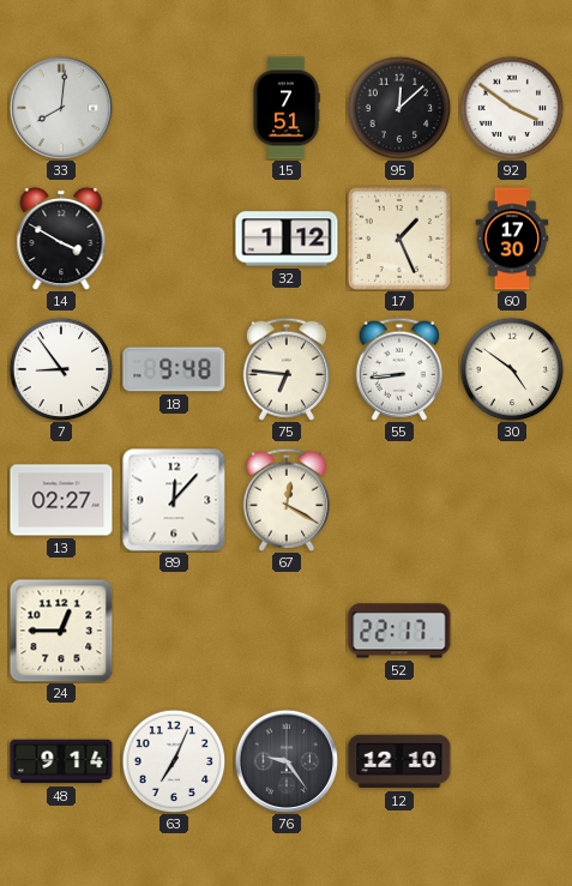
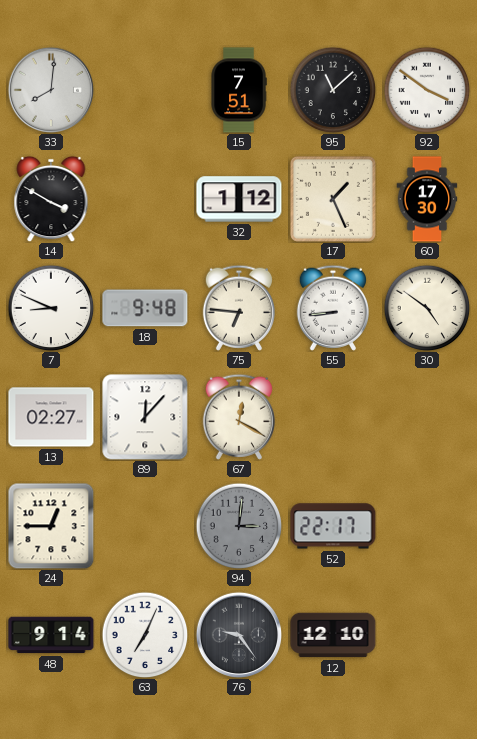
95: 12:08 -> 11:08
7: 8:54 -> 8:49
94: none -> 3:01
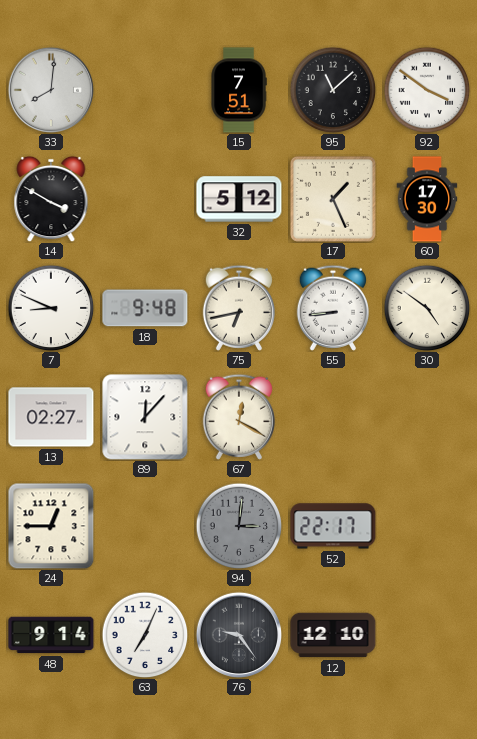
32: 1:12 -> 5:12
75: 6:46 -> 6:43
